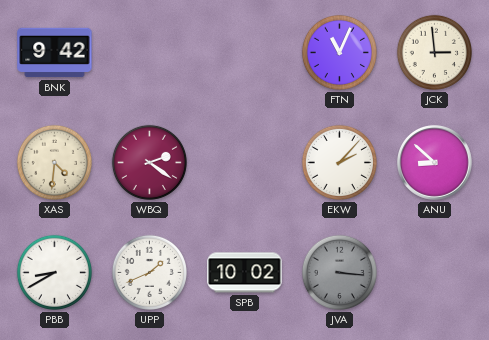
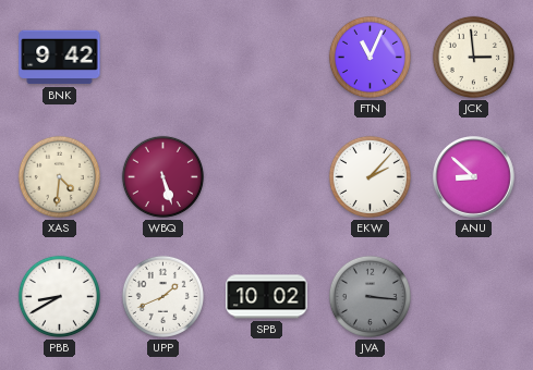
WBQ: 2:21 -> 5:27
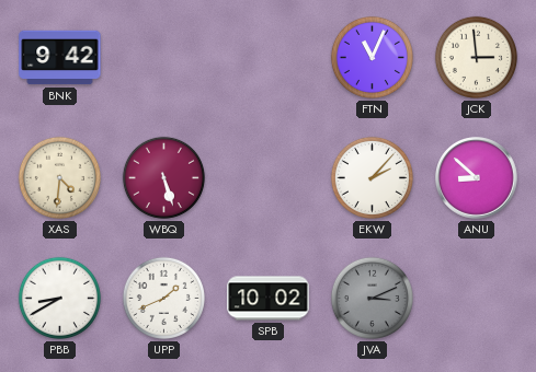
JVA: 3:16 -> 3:11
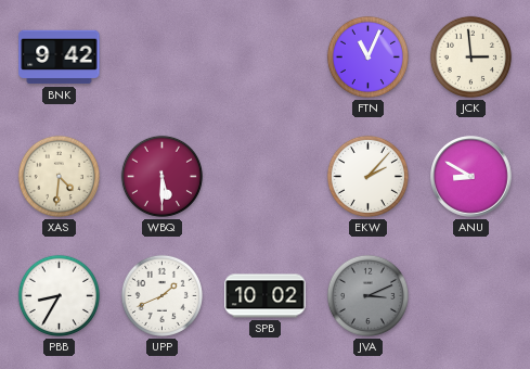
WBQ: 5:27 -> 5:30
ANU: 8:52 -> 8:50
PBB: 8:40 -> 8:35
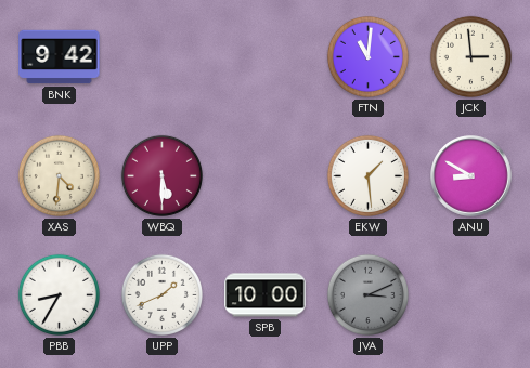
FTN: 11:04 -> 11:01
EKW: 2:07 -> 1:29
SPB: 10:02 -> 10:00
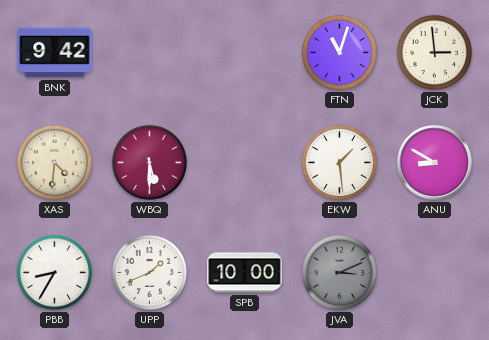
FTN: 11:01 -> 11:03
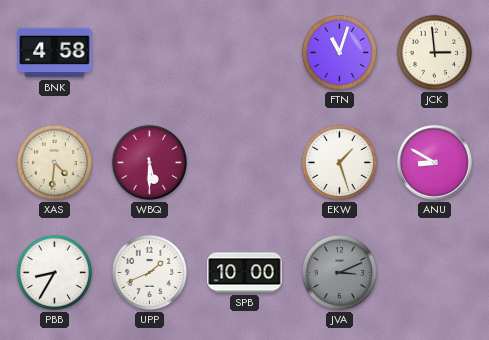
BNK: 9:42 -> 4:58
EKW: 1:29 -> 1:27
